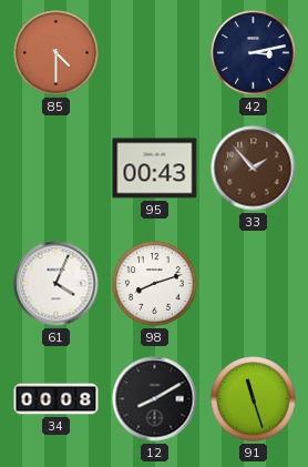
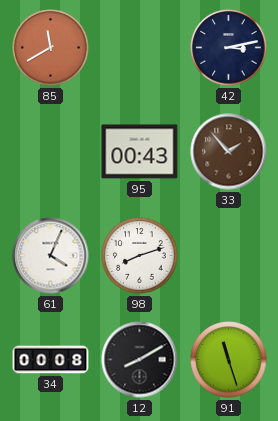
85: 4:30 -> 11:40
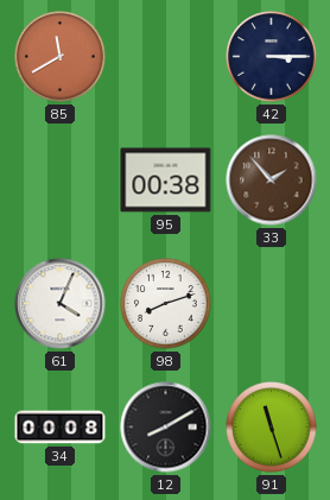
42: 3:13 -> 3:15
95: 00:43 -> 00:38
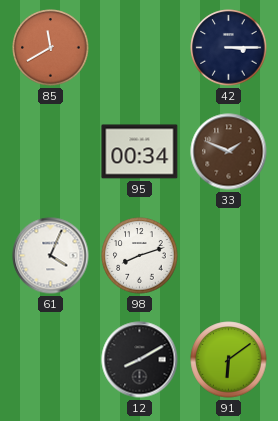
95: 00:38 -> 00:34
33: 1:53 -> 1:49
34: 00:08 -> none
91: 11:27 -> 6:09
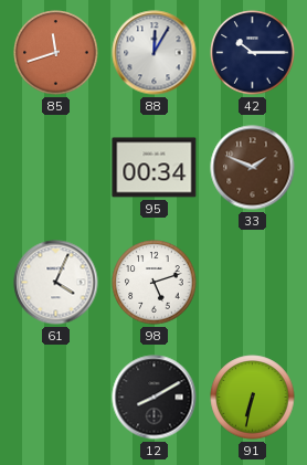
85: 11:40 -> 11:42
88: none -> 12:05
42: 3:15 -> 10:15
98: 8:12 -> 5:12
91: 6:09 -> 6:32
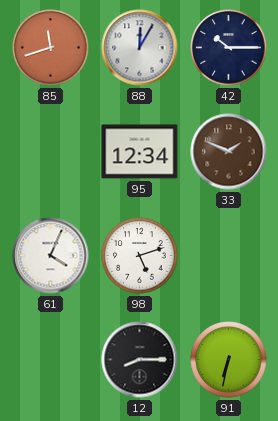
95: 00:34 -> 12:34
12: 8:10 -> 8:15
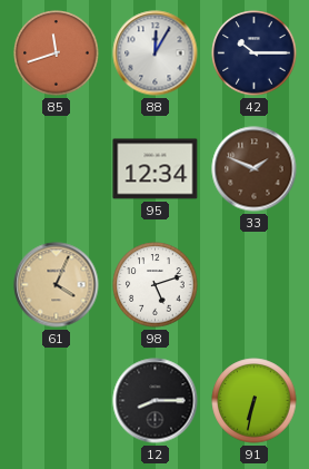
61 dial: white -> champagne
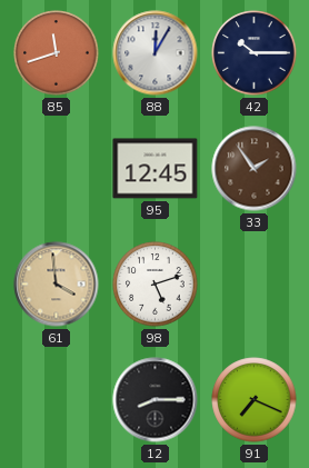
95: 12:34 -> 12:45
33: 1:49 -> 1:54
61: 4:04 -> 3:59
91: 6:32 -> 7:19
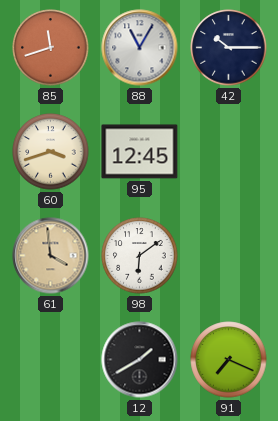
88: 12:05 -> 11:05
60: none -> 3:42
33: 1:54 -> none
98: 5:12 -> 6:09
12: 8:15 -> 1:40
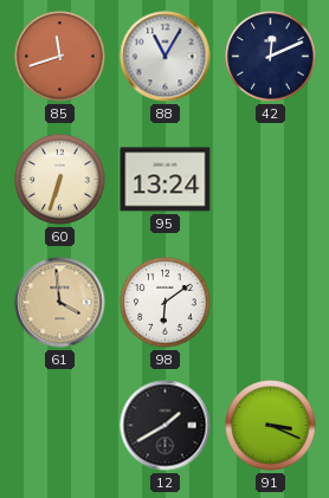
42: 10:15 -> 12:11
60: 3:42 -> 6:33
95: 12:45 -> 13:24
91: 7:19 -> 3:19
